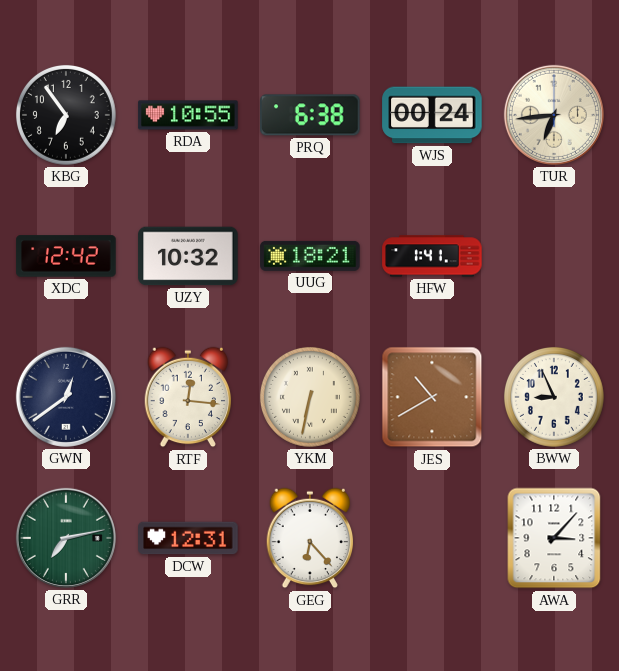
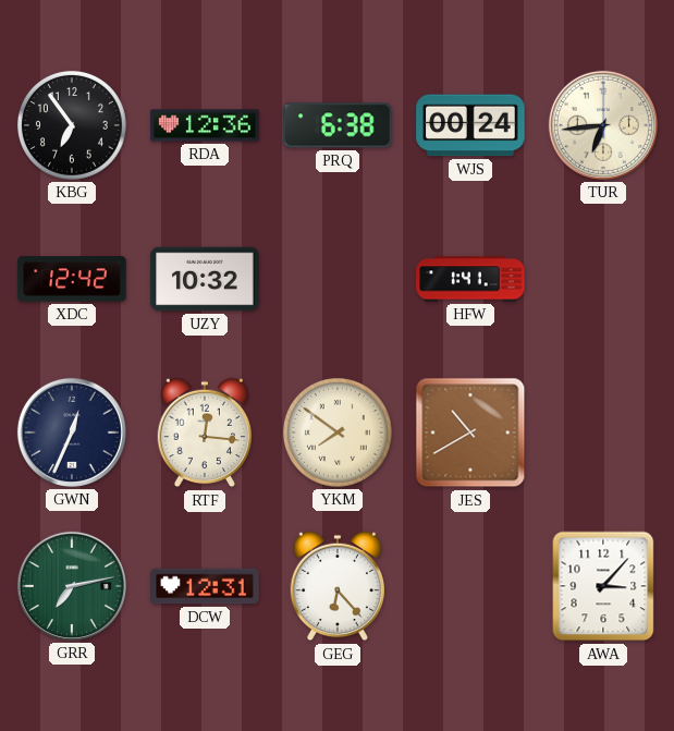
RDA: 10:55 -> 12:36
UUG: 18:21 -> none
GWN: 12:39 -> 12:34
YKM: 6:32 -> 7:51
BWW: 8:56 -> none
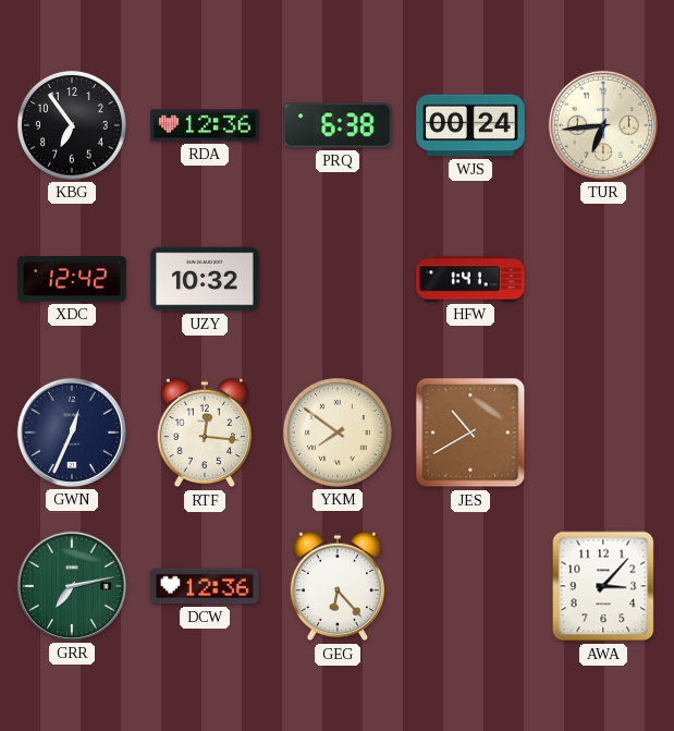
DCW: 12:31 -> 12:36
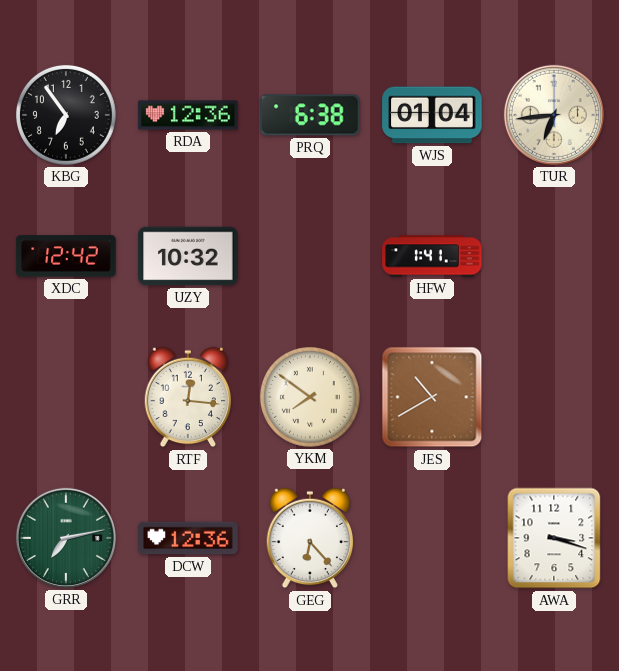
WJS: 00:24 -> 01:04
GWN: 12:34 -> none
AWA: 3:07 -> 3:18
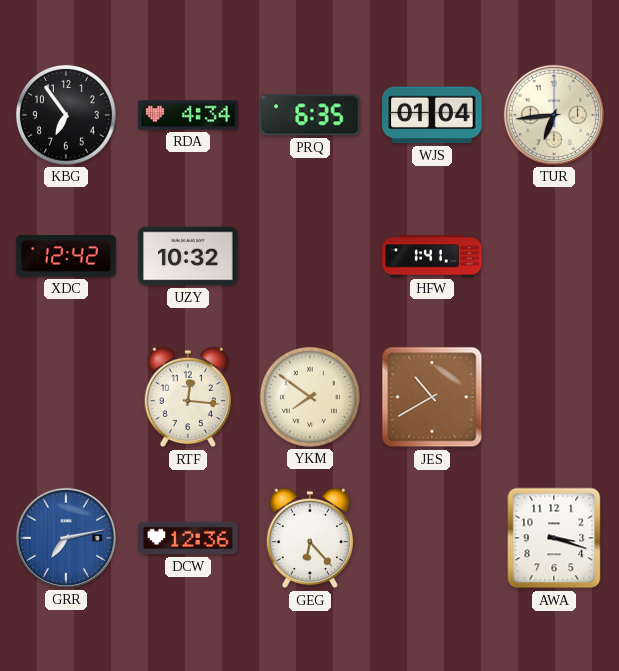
RDA: 12:36 -> 4:34
PRQ: 6:38 -> 6:35
GRR dial: green -> blue
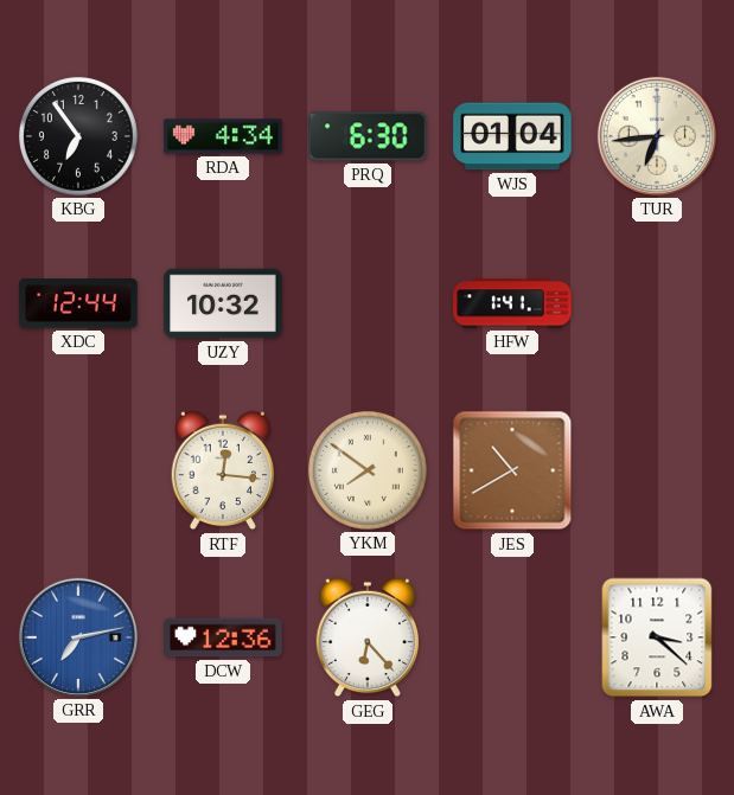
PRQ: 6:35 -> 6:30
XDC: 12:42 -> 12:44
AWA: 3:18 -> 3:22
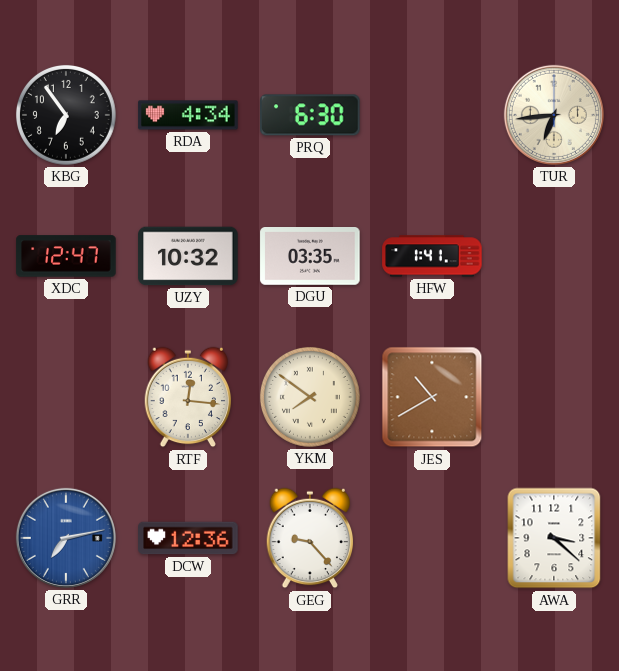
WJS: 01:04 -> none
XDC: 12:44 -> 12:47
DGU: none -> 03:35
GEG: 6:23 -> 9:23
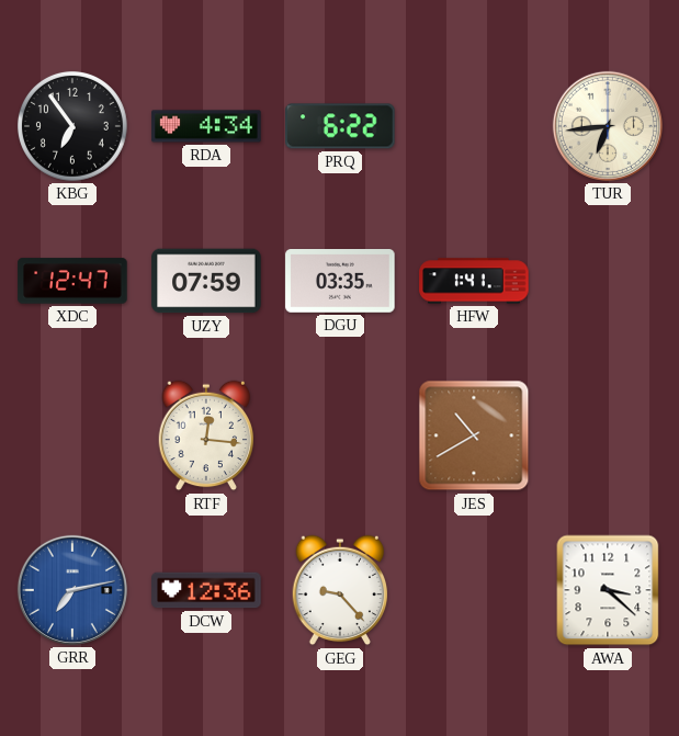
PRQ: 6:30 -> 6:22
UZY: 10:32 -> 07:59
YKM: 7:51 -> none
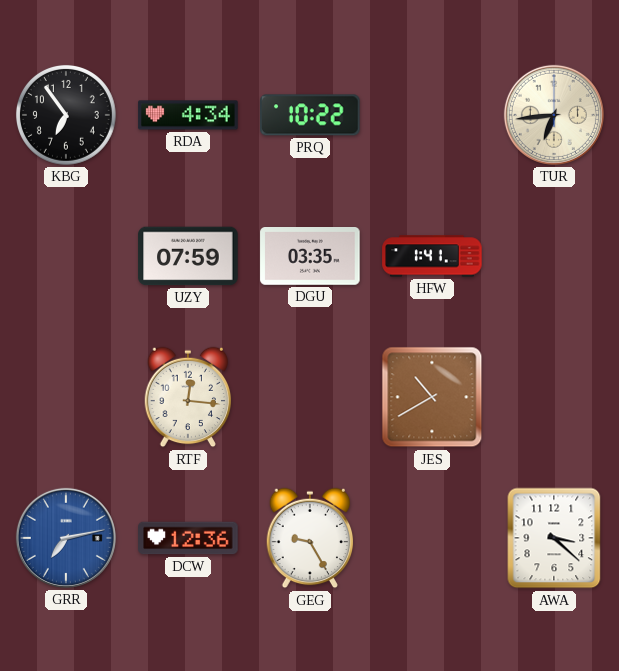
PRQ: 6:22 -> 10:22
XDC: 12:47 -> none
GEG: 9:23 -> 9:25
